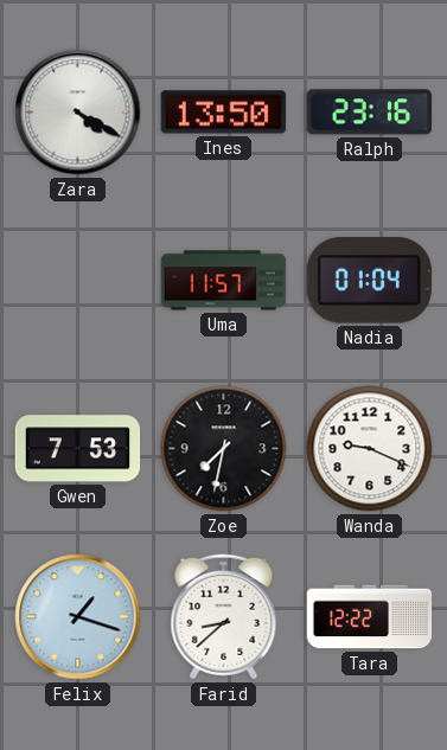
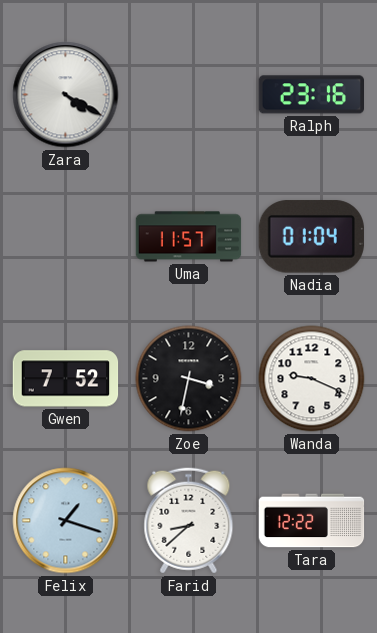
Ines: 13:50 -> none
Gwen: 7:53 -> 7:52
Zoe: 7:32 -> 3:32
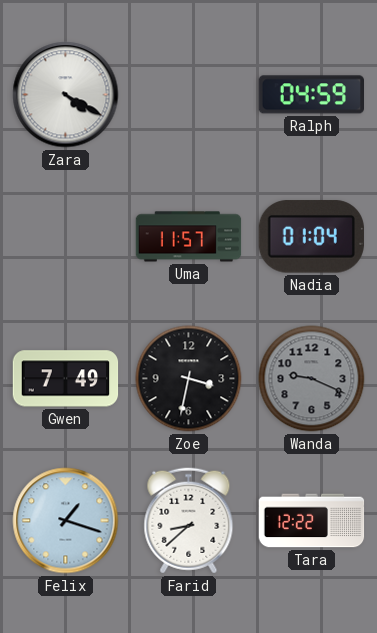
Ralph: 23:16 -> 04:59
Gwen: 7:52 -> 7:49
Wanda dial: white -> grey
